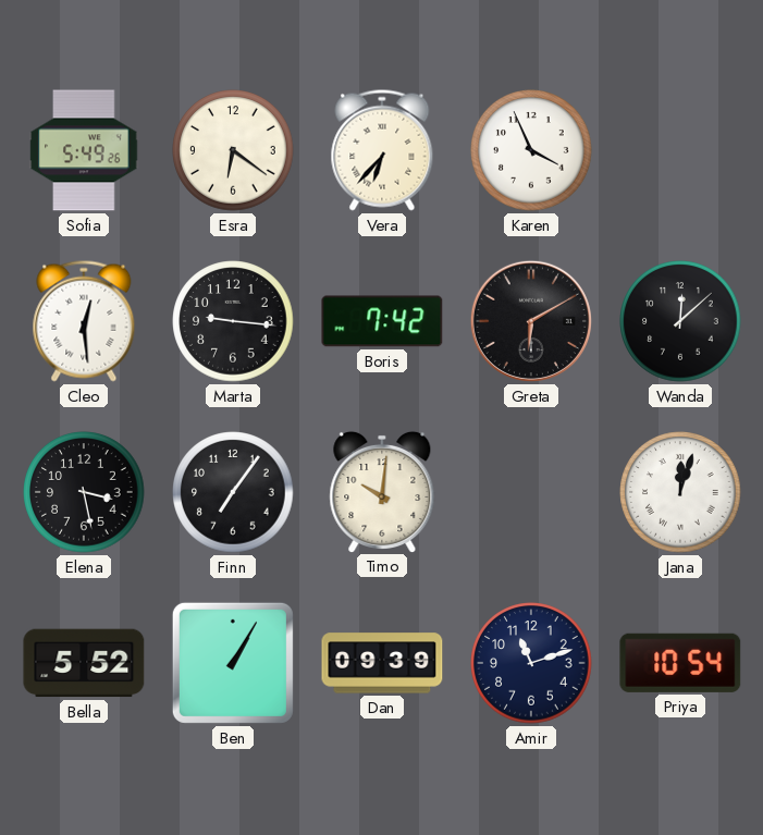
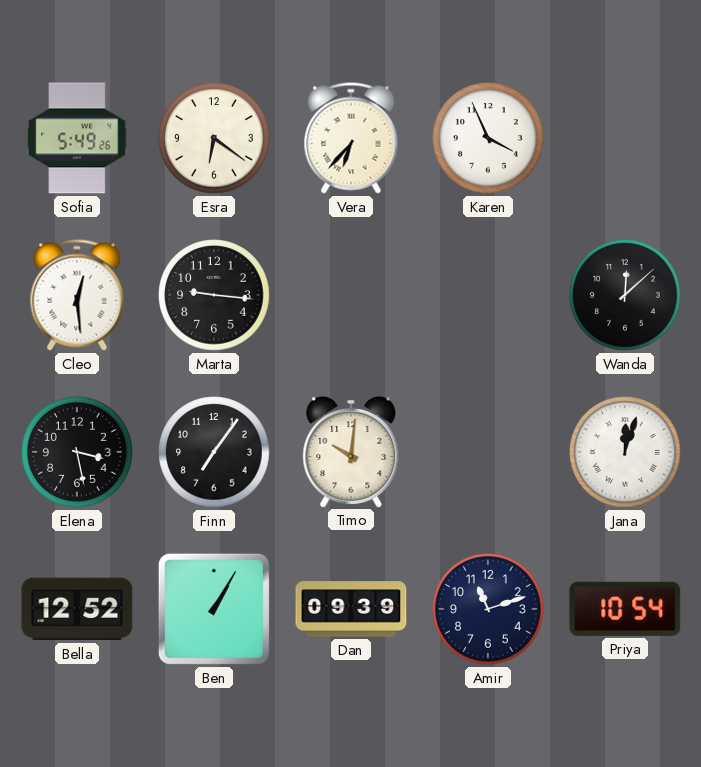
Boris: 7:42 -> none
Greta: 6:10 -> none
Bella: 5:52 -> 12:52
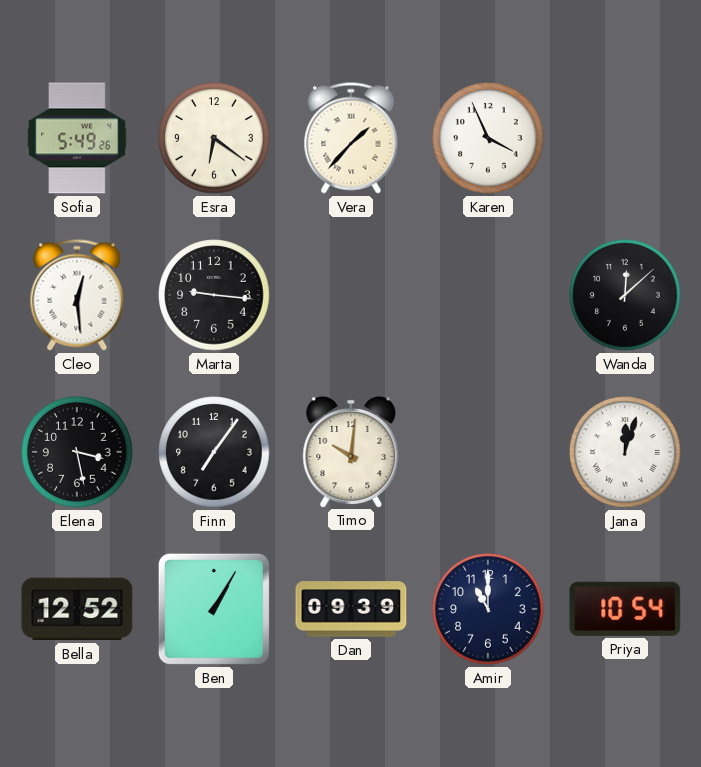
Vera: 6:37 -> 1:37
Amir: 11:12 -> 11:00
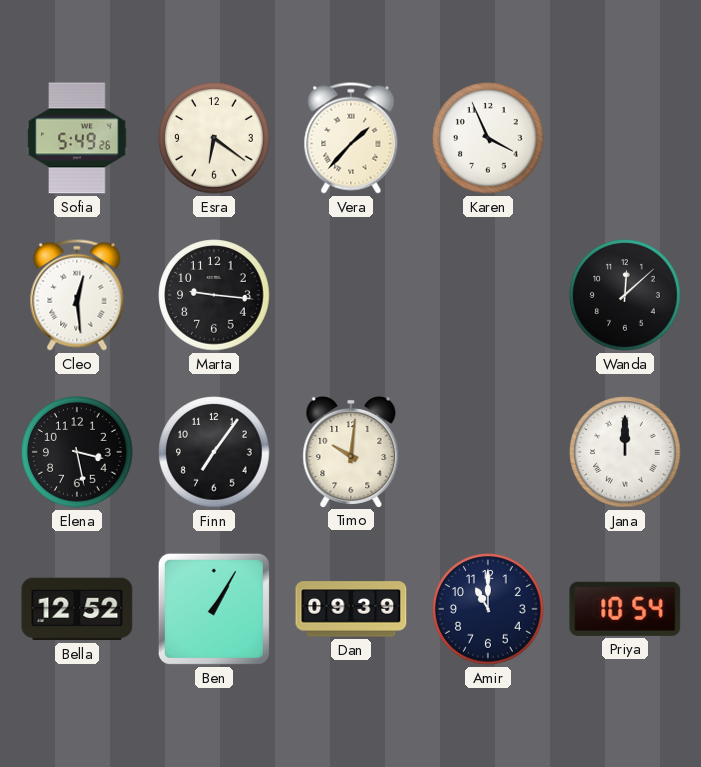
Jana: 12:03 -> 12:00
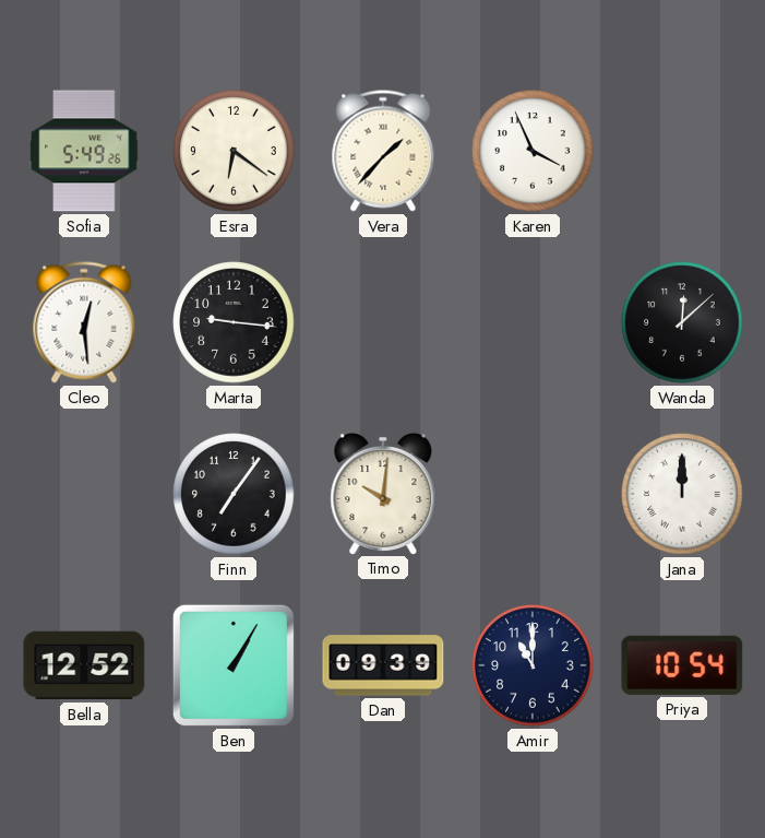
Elena: 3:28 -> none
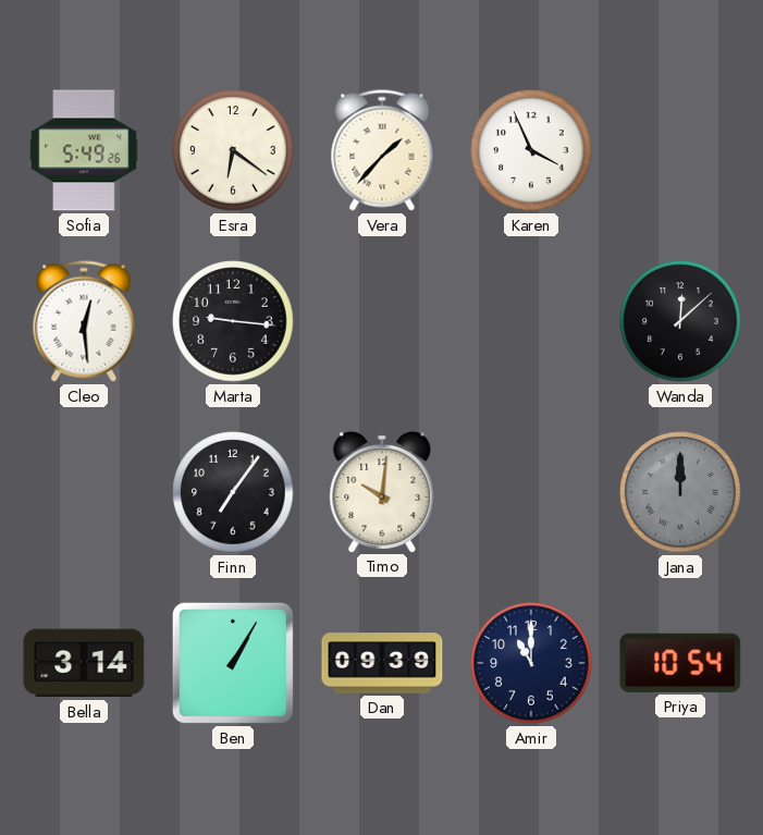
Jana dial: white -> grey
Bella: 12:52 -> 3:14
